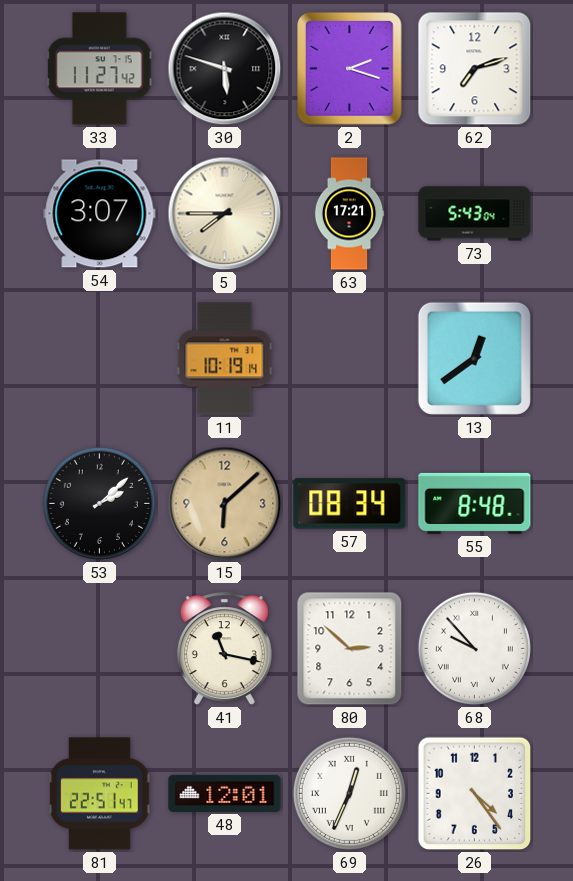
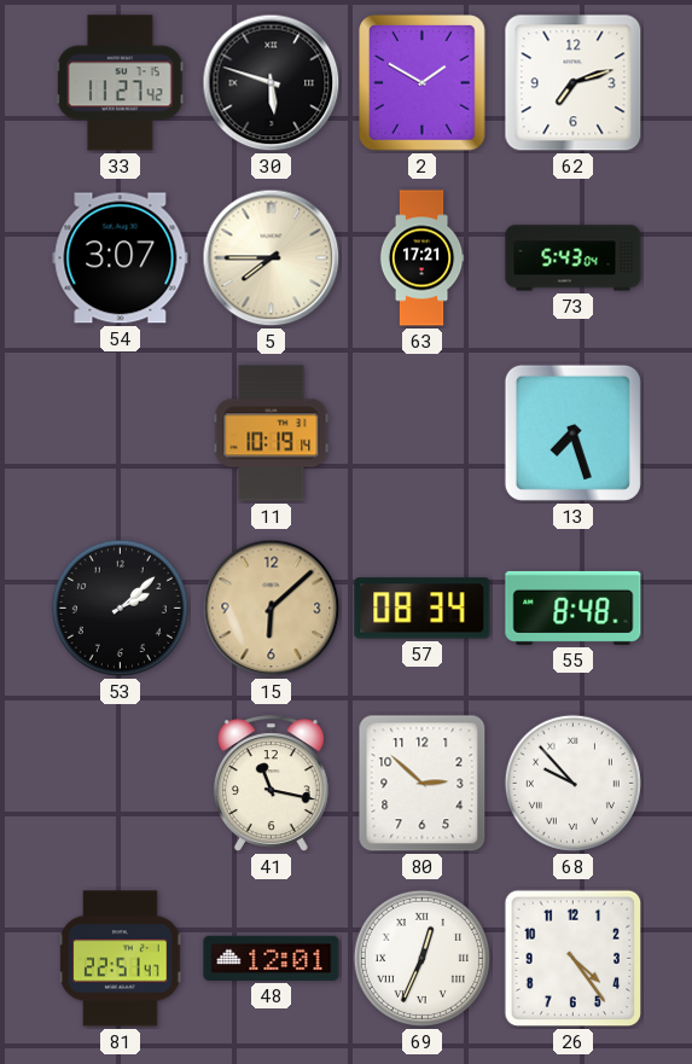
2: 2:18 -> 1:50
13: 12:39 -> 7:27
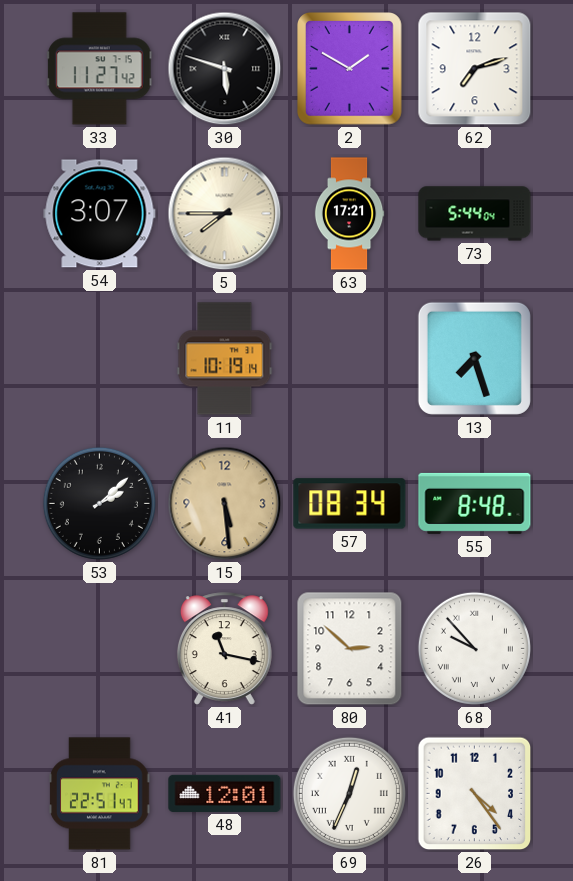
73: 5:43 -> 5:44
15: 6:08 -> 5:29
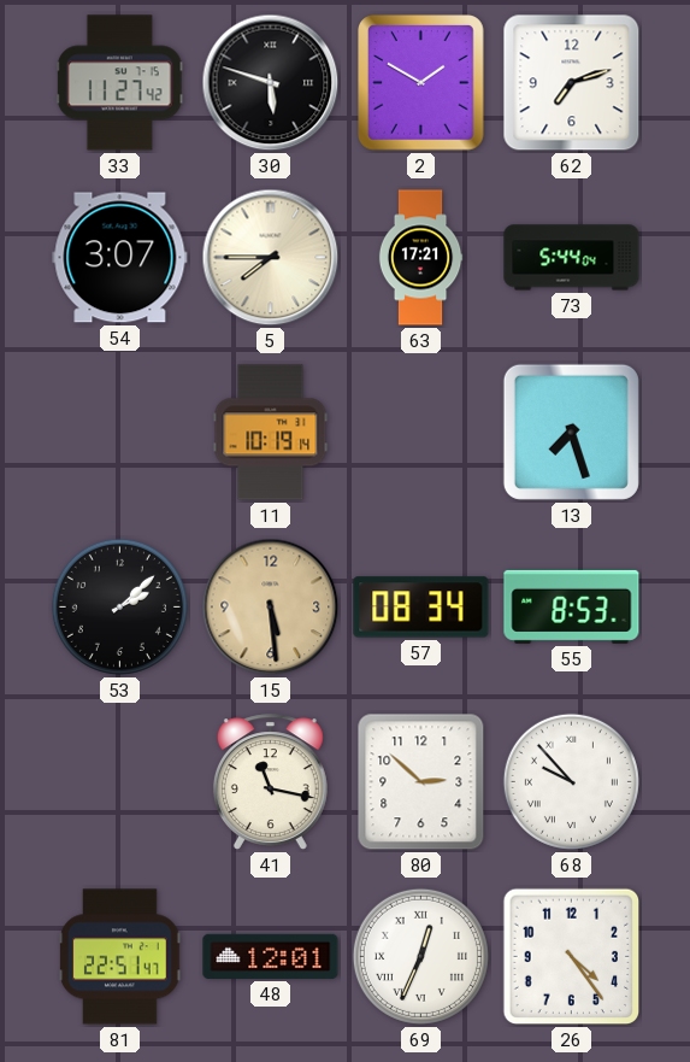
55: 8:48 -> 8:53
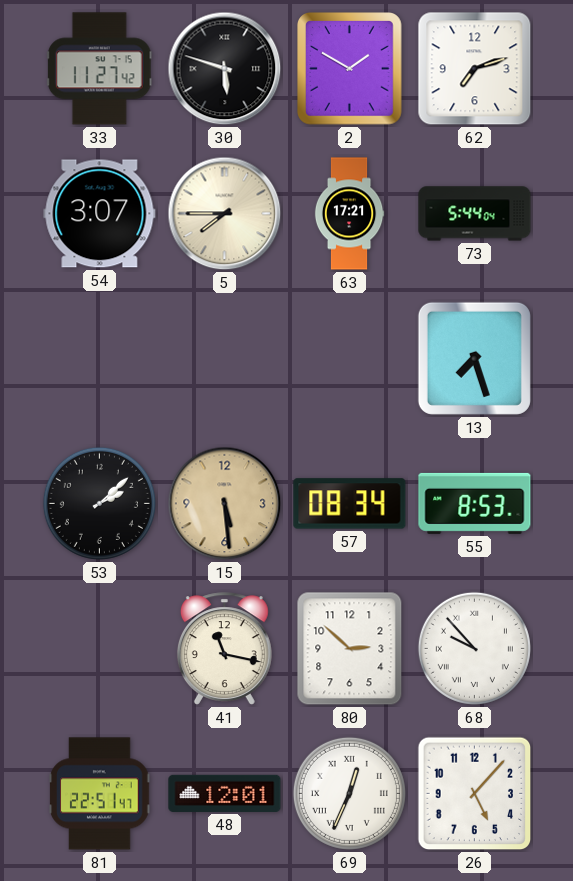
11: 10:19 -> none
26: 4:24 -> 5:07
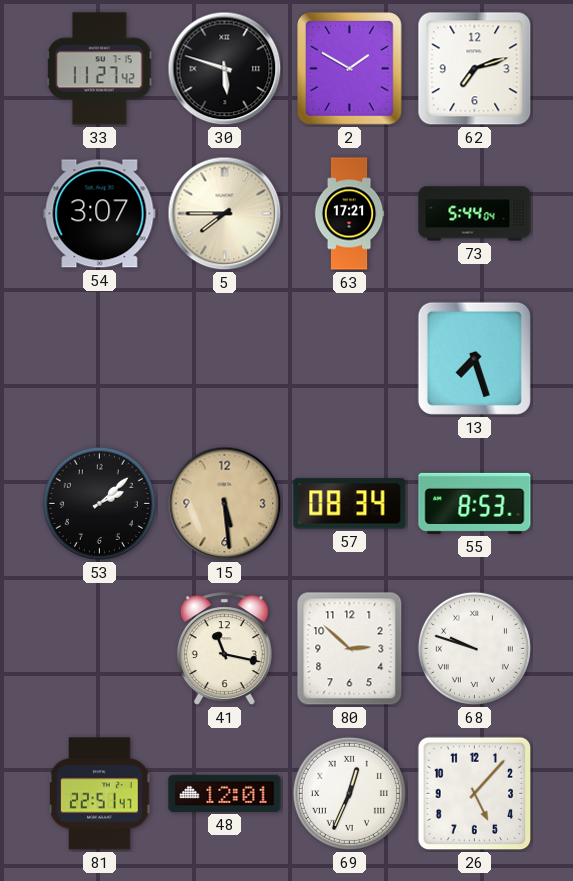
68: 9:53 -> 9:48
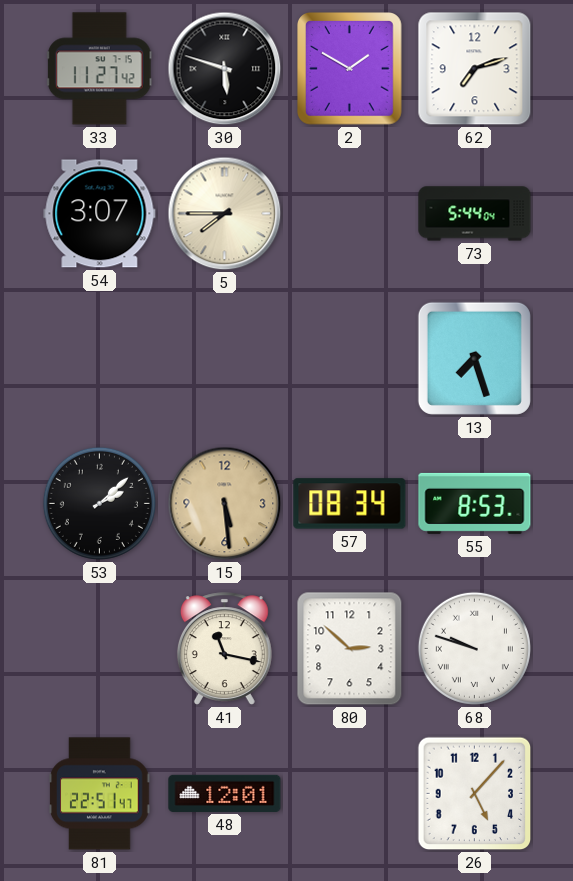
63: 17:21 -> none
69: 12:34 -> none
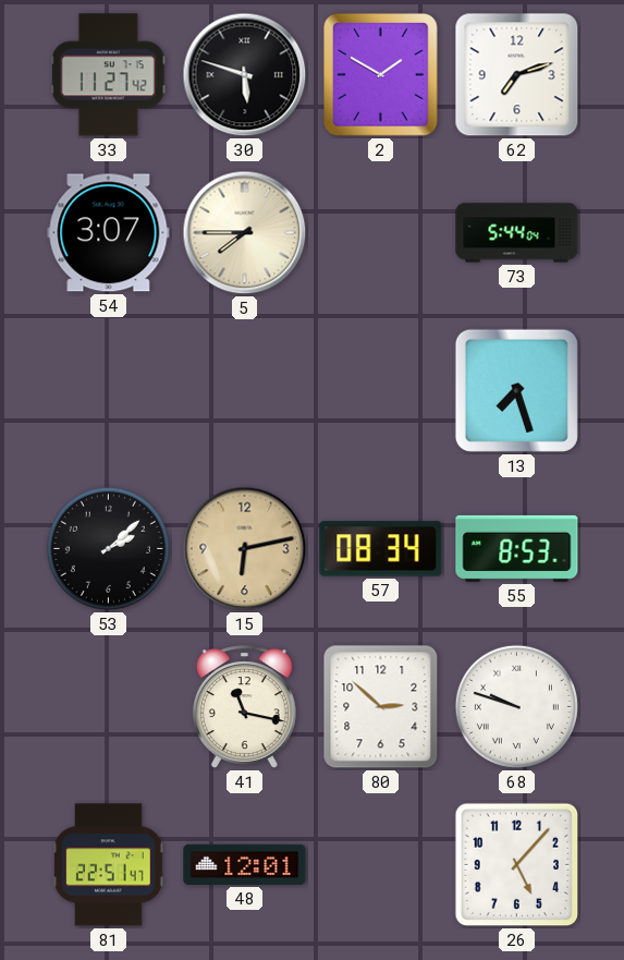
15: 5:29 -> 6:13
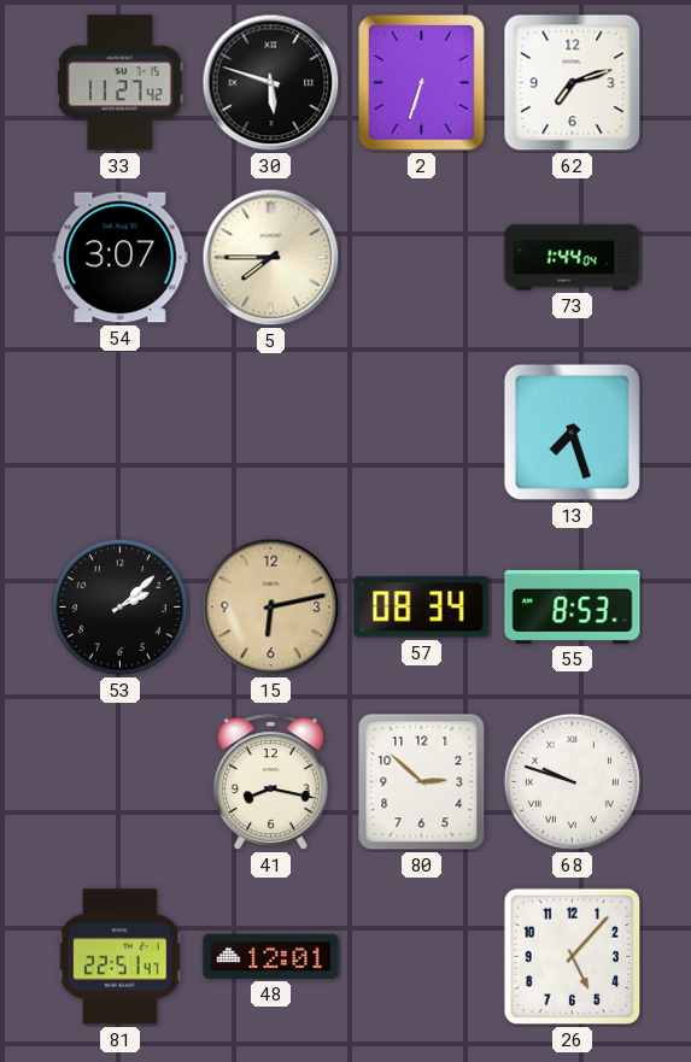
2: 1:50 -> 6:33
73: 5:44 -> 1:44
41: 11:17 -> 8:17
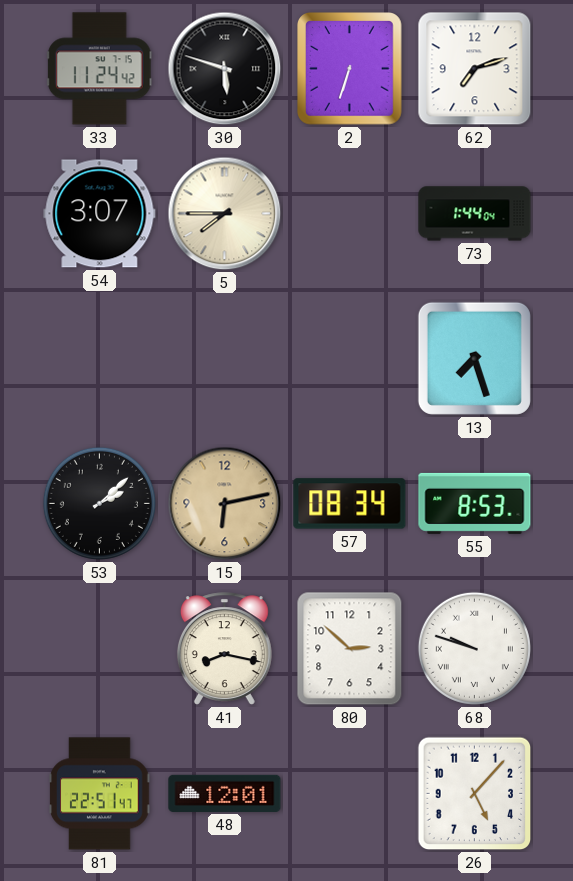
33: 11:27 -> 11:24
